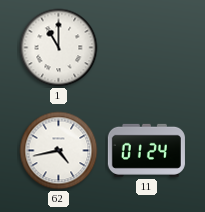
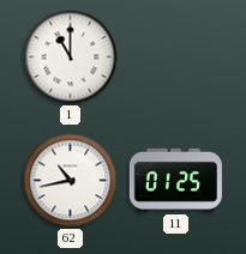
62: 4:43 -> 10:43
11: 01:24 -> 01:25
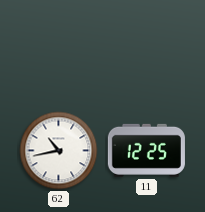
1: 11:00 -> none
11: 01:25 -> 12:25
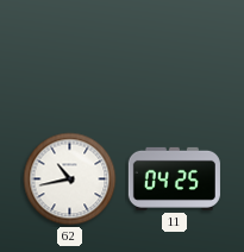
11: 12:25 -> 04:25
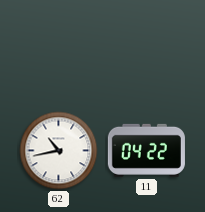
11: 04:25 -> 04:22
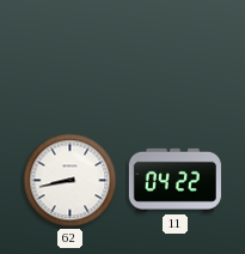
62: 10:43 -> 8:43
